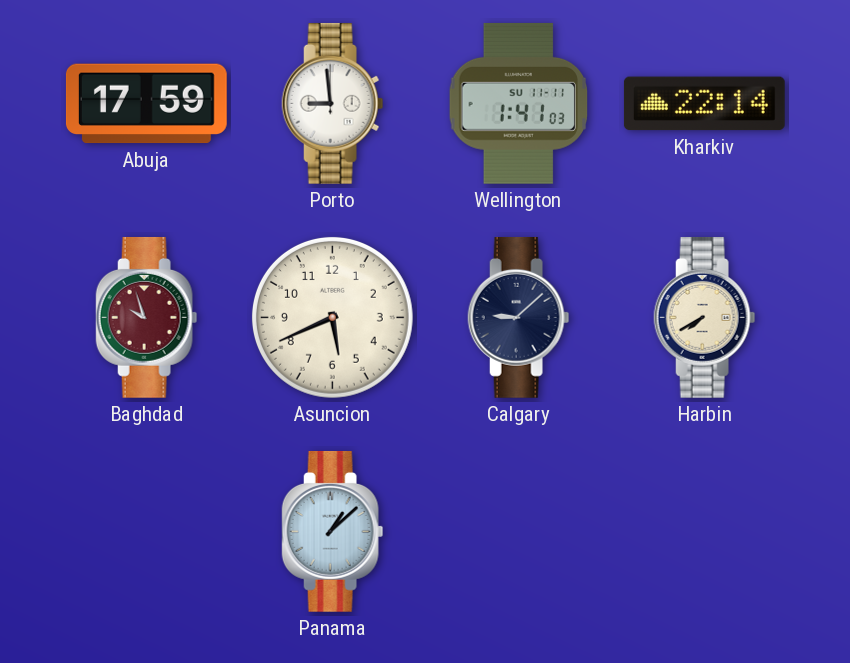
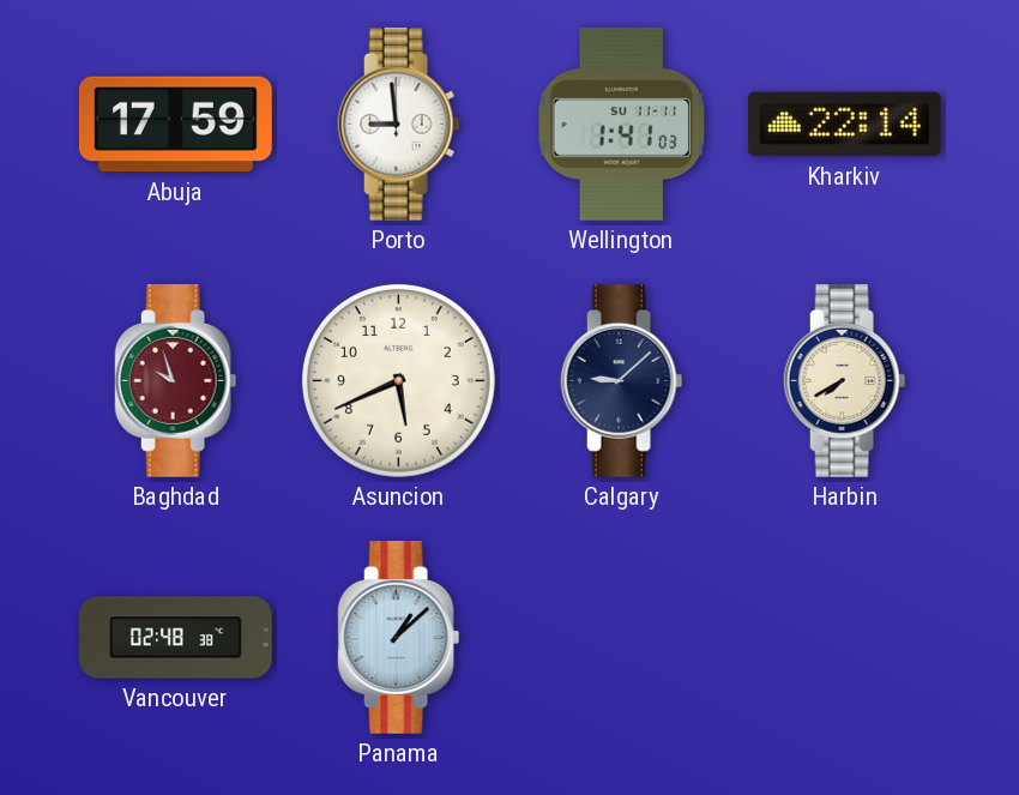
Vancouver: none -> 02:48
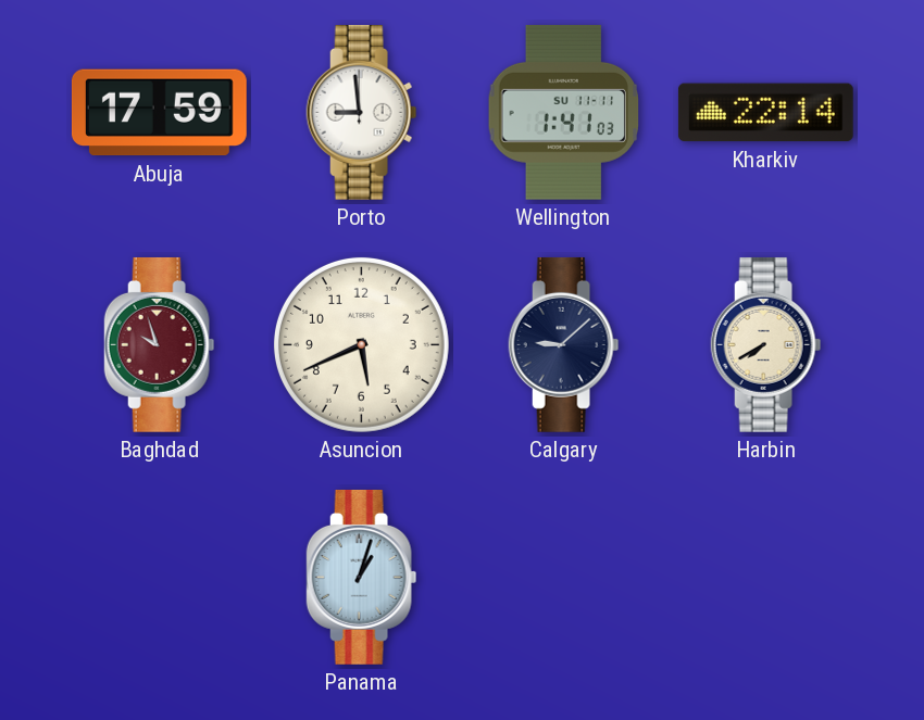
Vancouver: 02:48 -> none
Panama: 1:08 -> 1:03
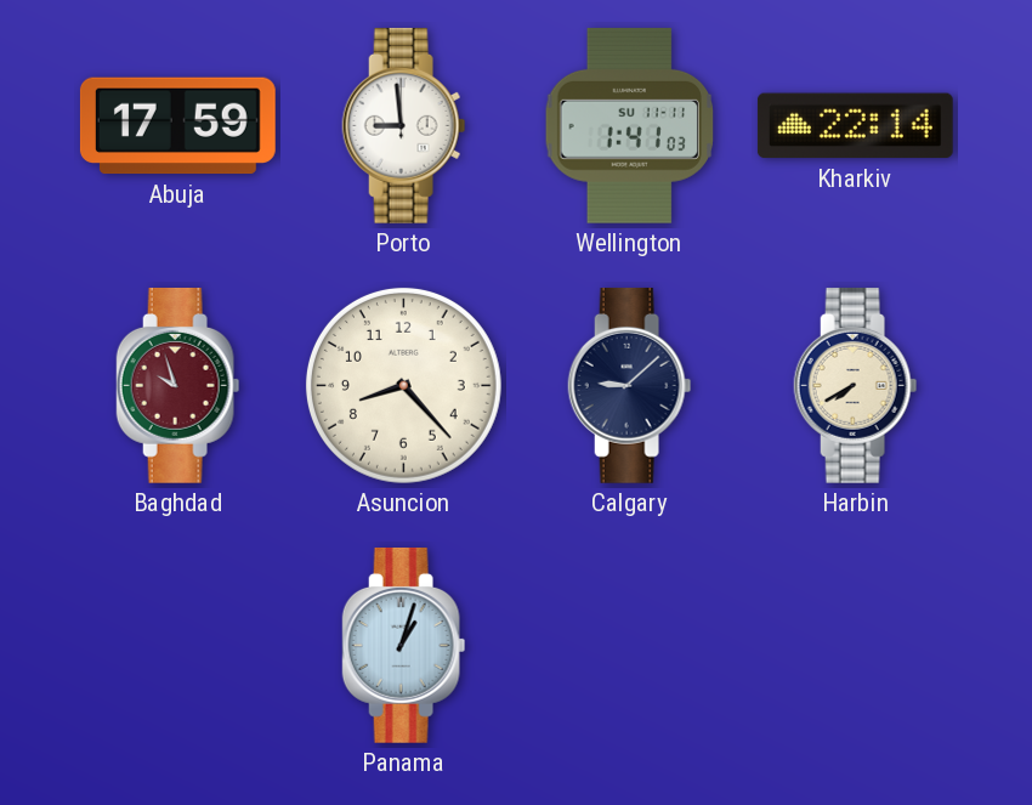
Asuncion: 5:41 -> 8:23
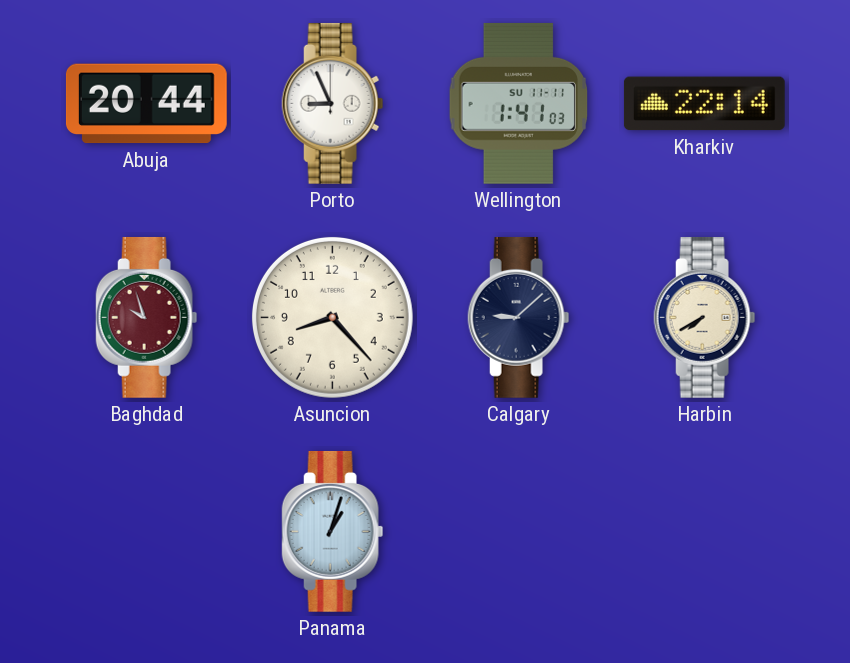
Abuja: 17:59 -> 20:44
Porto: 8:59 -> 8:56
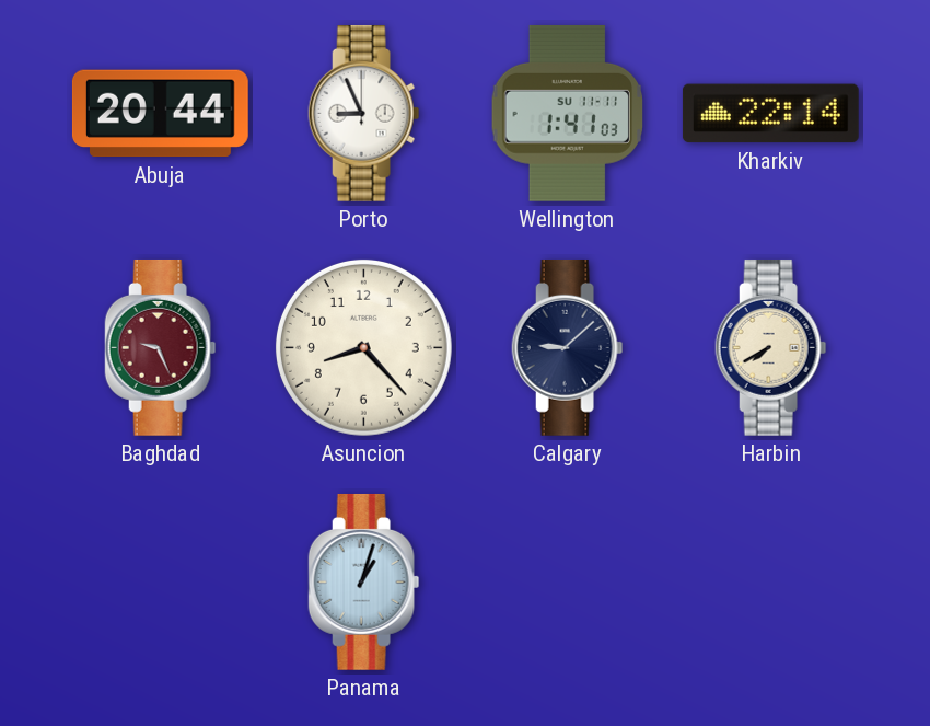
Baghdad: 9:57 -> 9:26
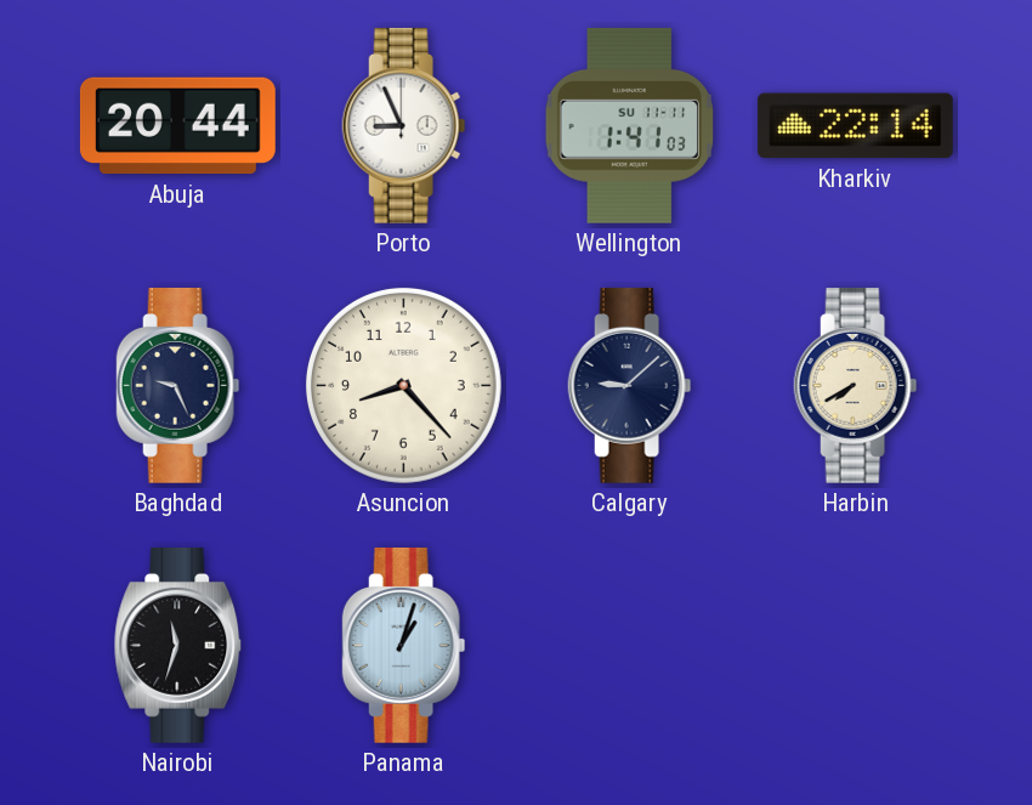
Baghdad dial: burgundy -> navy
Nairobi: none -> 11:33
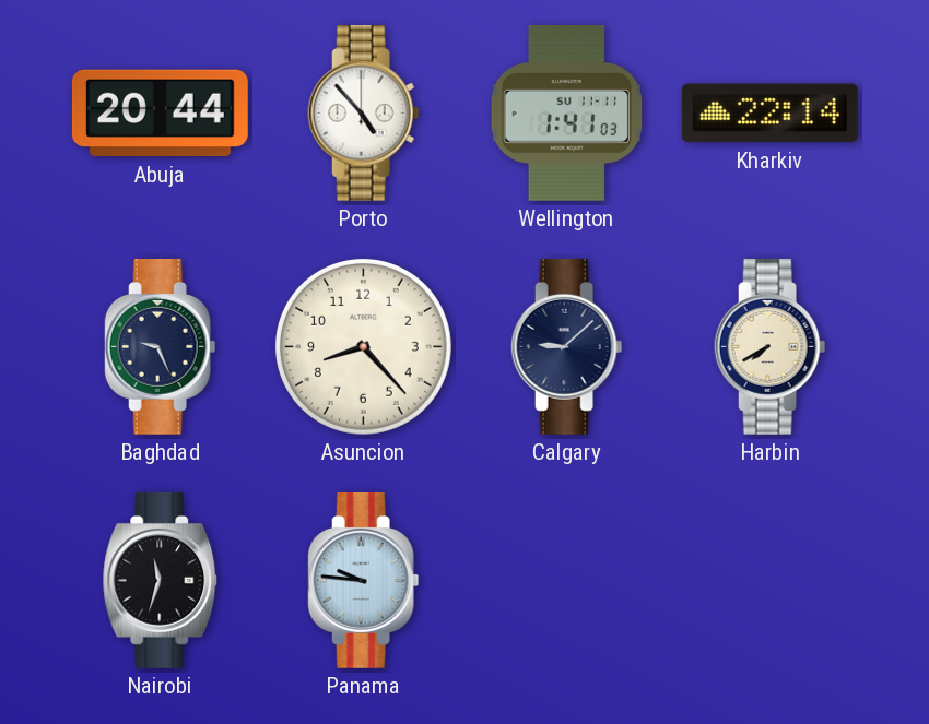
Porto: 8:56 -> 4:53
Panama: 1:03 -> 9:46
